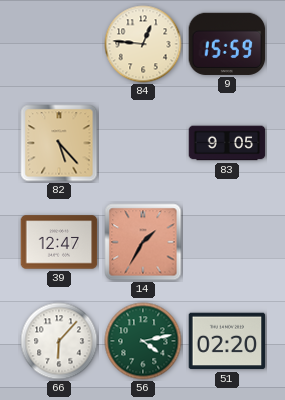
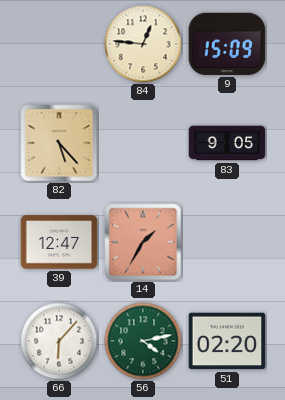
9: 15:59 -> 15:09
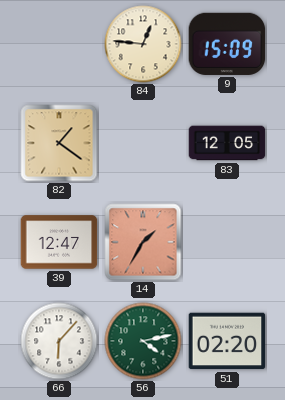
82: 5:23 -> 1:21
83: 9:05 -> 12:05
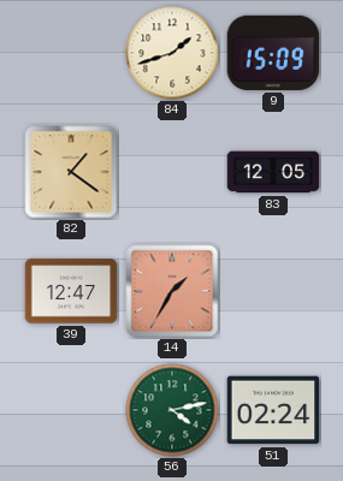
84: 12:46 -> 1:42
66: 6:07 -> none
51: 02:20 -> 02:24
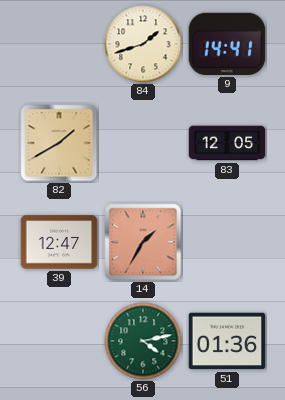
9: 15:09 -> 14:41
82: 1:21 -> 1:40
51: 02:24 -> 01:36
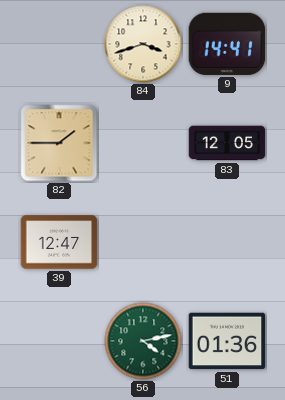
84: 1:42 -> 3:42
82: 1:40 -> 1:45
14: 1:35 -> none
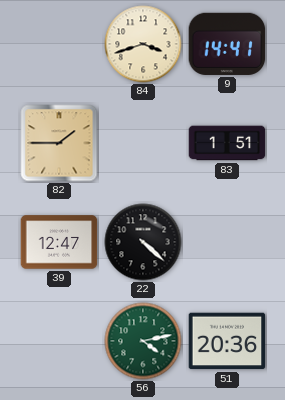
83: 12:05 -> 1:51
22: none -> 4:22
51: 01:36 -> 20:36
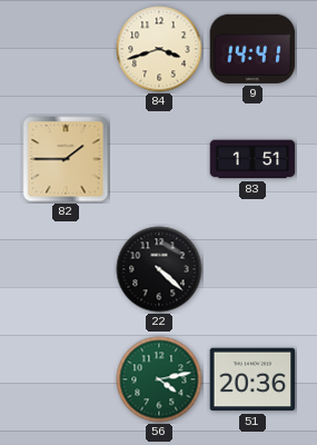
39: 12:47 -> none
